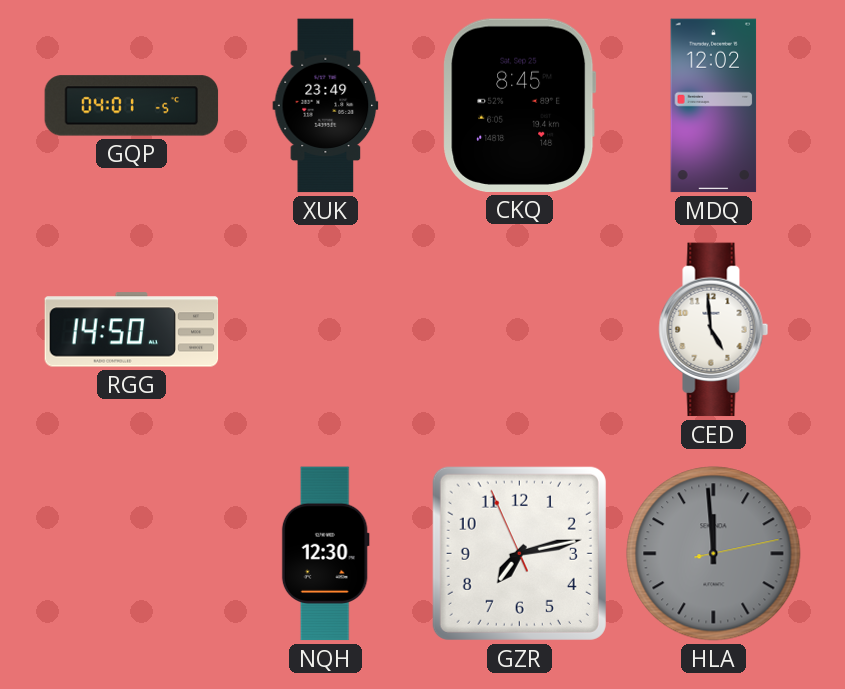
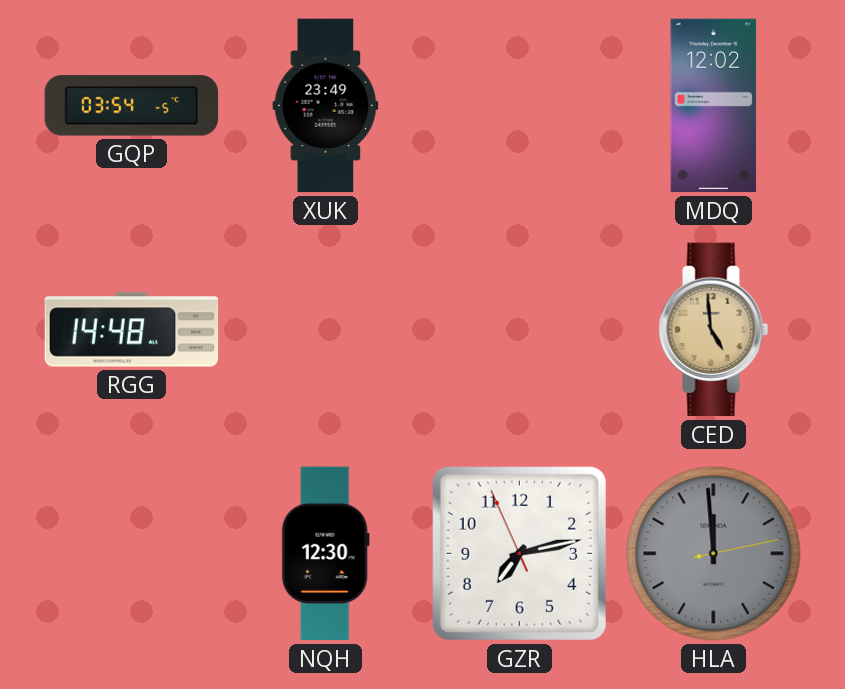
GQP: 04:01 -> 03:54
CKQ: 8:45 -> none
RGG: 14:50 -> 14:48
CED dial: white -> champagne
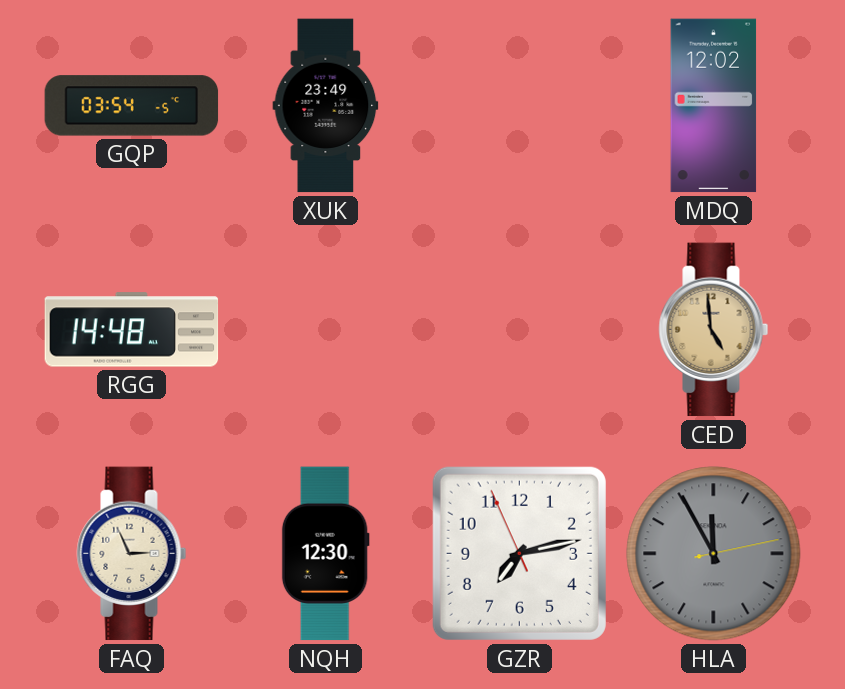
FAQ: none -> 2:56
HLA: 11:59 -> 11:55
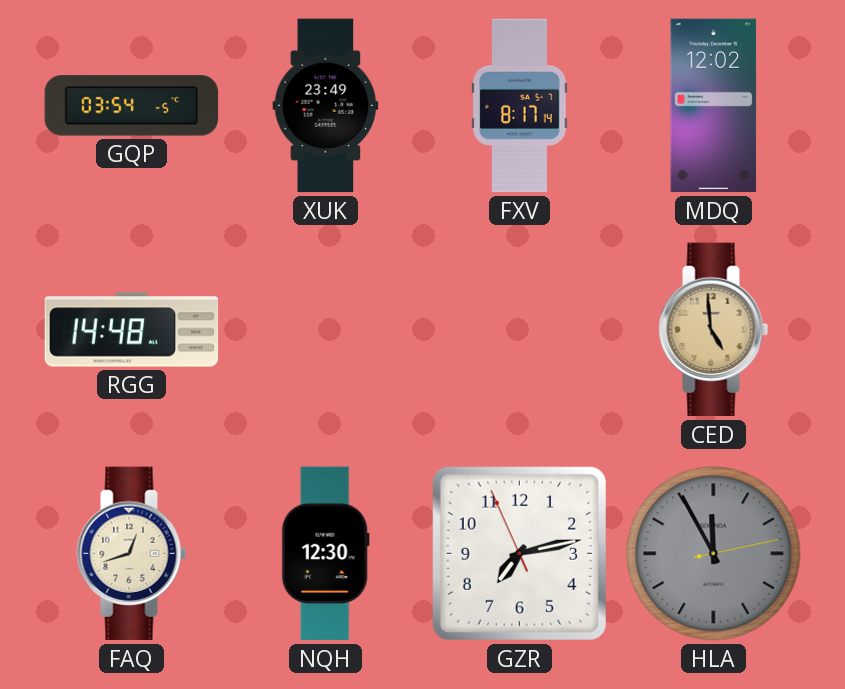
FXV: none -> 8:17
FAQ: 2:56 -> 12:42
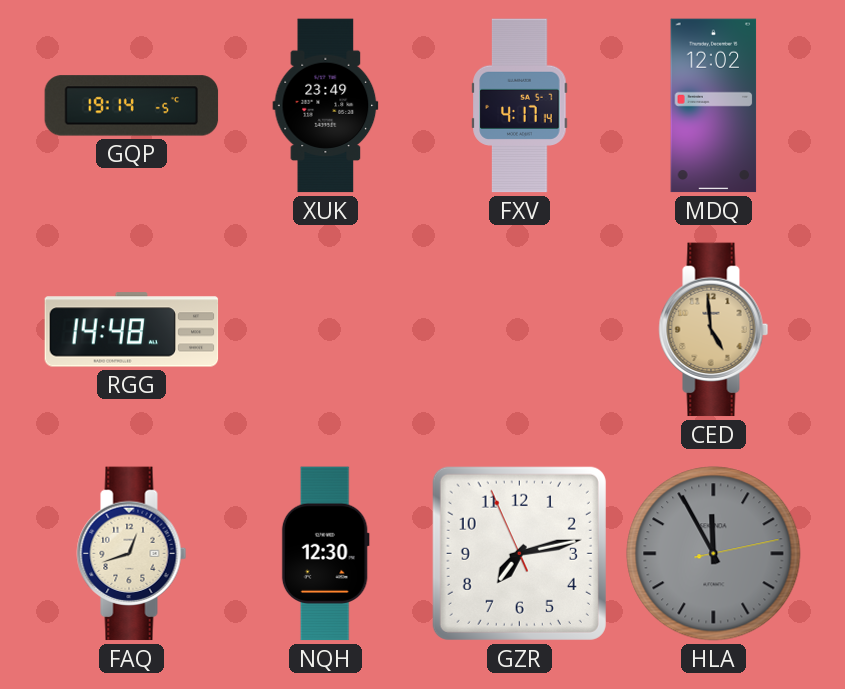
GQP: 03:54 -> 19:14
FXV: 8:17 -> 4:17
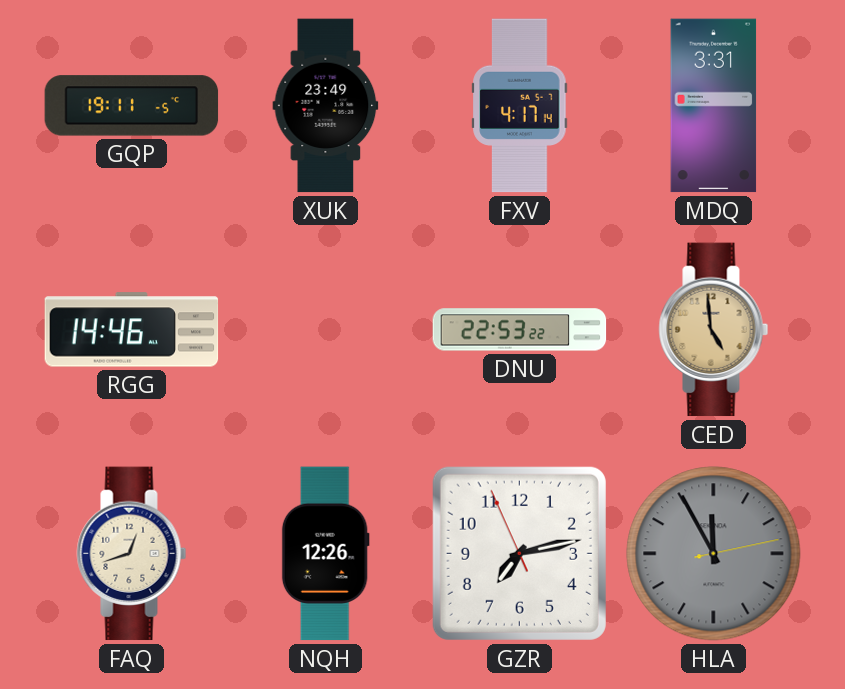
GQP: 19:14 -> 19:11
MDQ: 12:02 -> 3:31
RGG: 14:48 -> 14:46
DNU: none -> 22:53
NQH: 12:30 -> 12:26
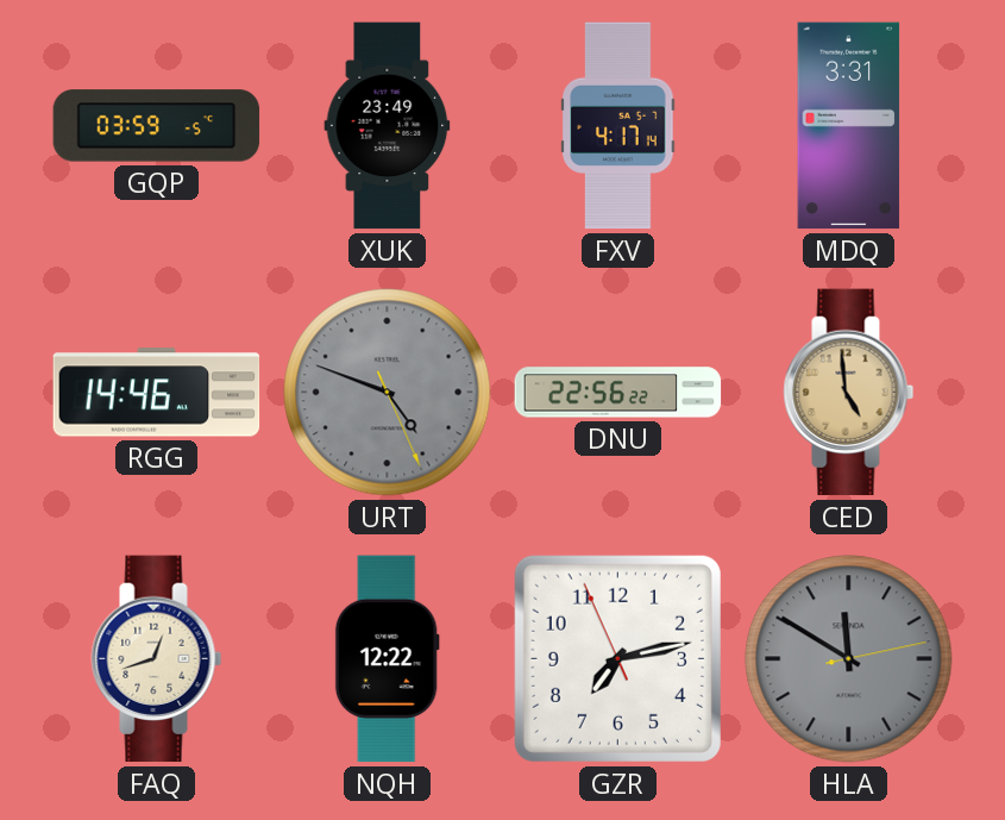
GQP: 19:11 -> 03:59
URT: none -> 4:48
DNU: 22:53 -> 22:56
NQH: 12:26 -> 12:22
HLA: 11:55 -> 11:50
